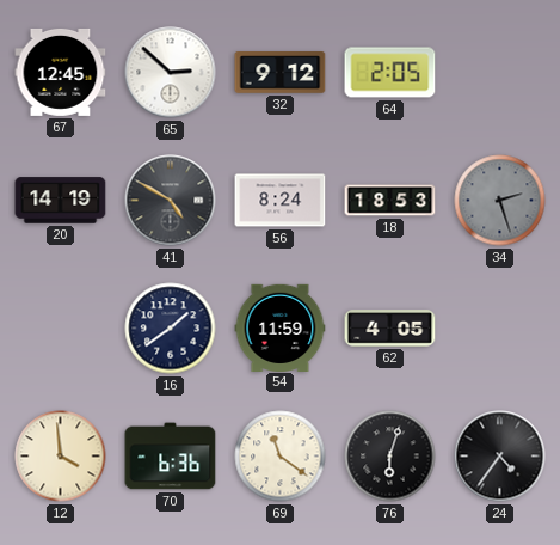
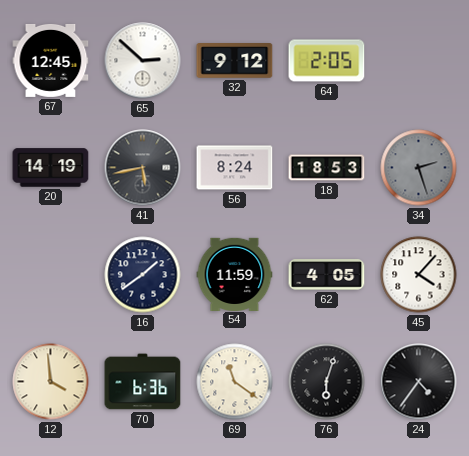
41: 4:50 -> 5:43
45: none -> 4:07
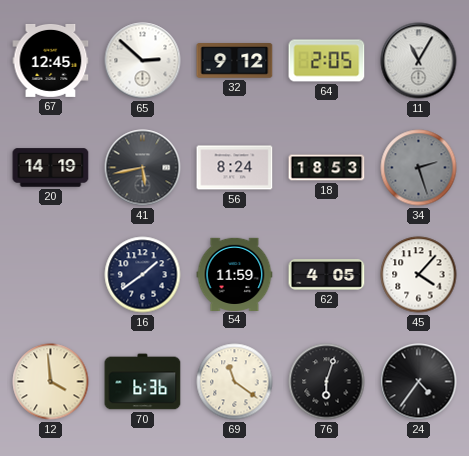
11: none -> 11:05
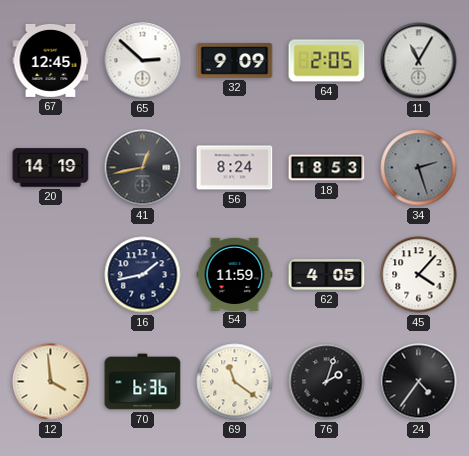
32: 9:12 -> 9:09
41: 5:43 -> 12:43
16: 1:39 -> 1:43
76: 6:03 -> 2:03
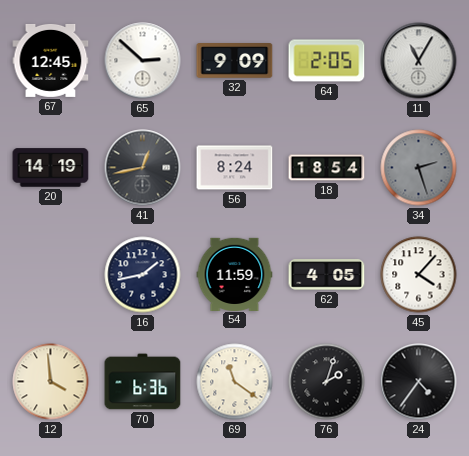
18: 18:53 -> 18:54
